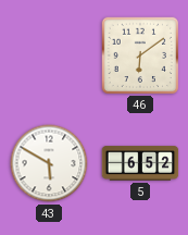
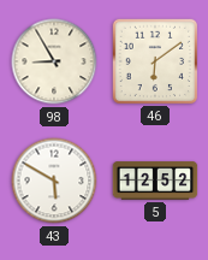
98: none -> 8:55
5: 6:52 -> 12:52
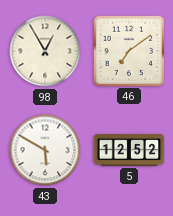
98: 8:55 -> 12:55
46: 6:09 -> 7:09
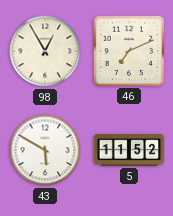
46: 7:09 -> 7:11
5: 12:52 -> 11:52
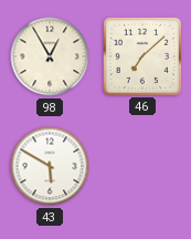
46: 7:11 -> 7:08
5: 11:52 -> none
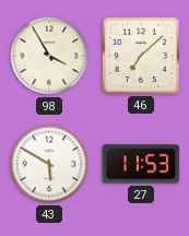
98: 12:55 -> 3:55
27: none -> 11:53
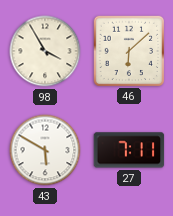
46: 7:08 -> 6:08
27: 11:53 -> 7:11
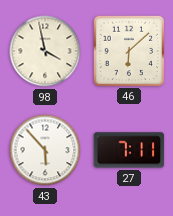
98: 3:55 -> 3:58
43: 5:50 -> 5:53
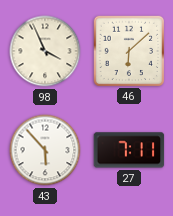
98: 3:58 -> 3:56
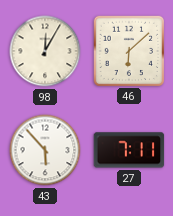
98: 3:56 -> 12:05
